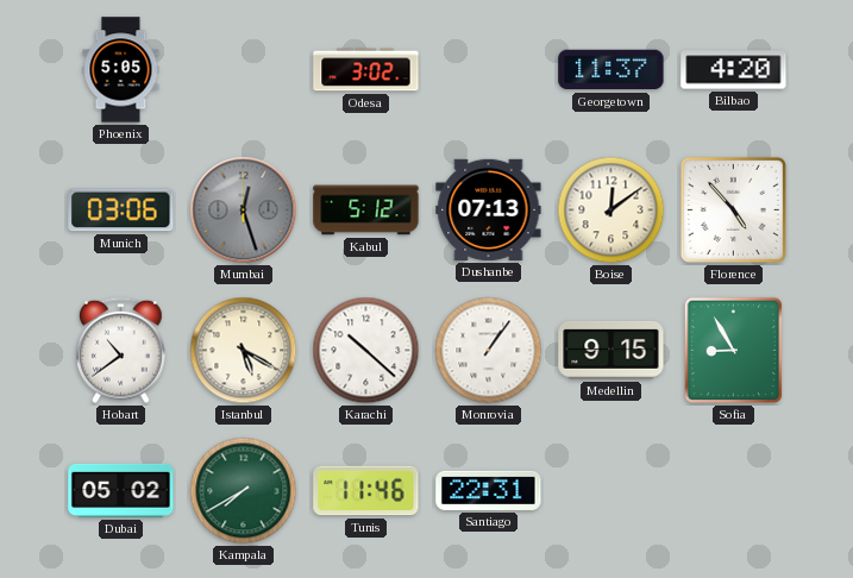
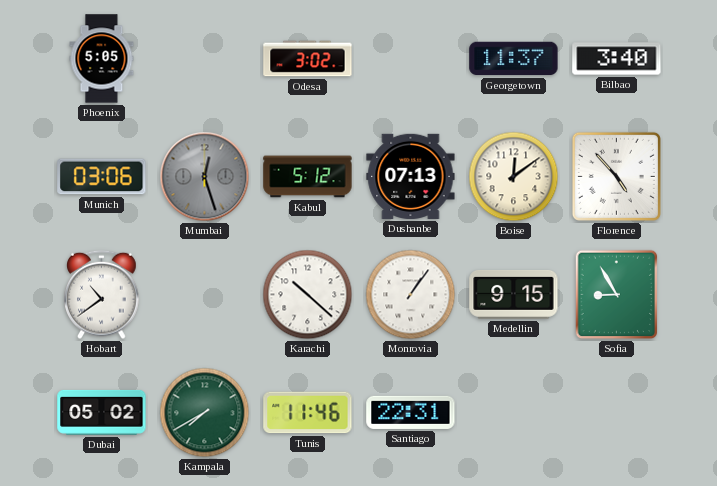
Bilbao: 4:20 -> 3:40
Istanbul: 5:20 -> none
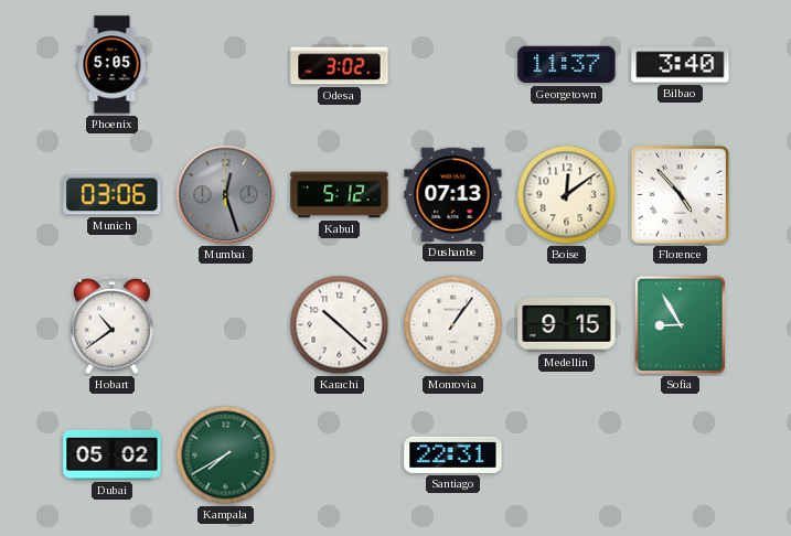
Tunis: 11:46 -> none
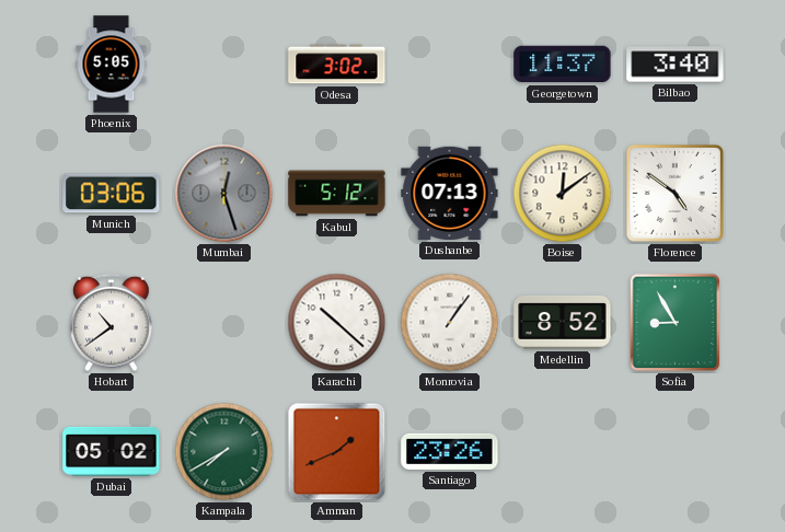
Florence: 4:53 -> 4:51
Medellin: 9:15 -> 8:52
Amman: none -> 1:41
Santiago: 22:31 -> 23:26
